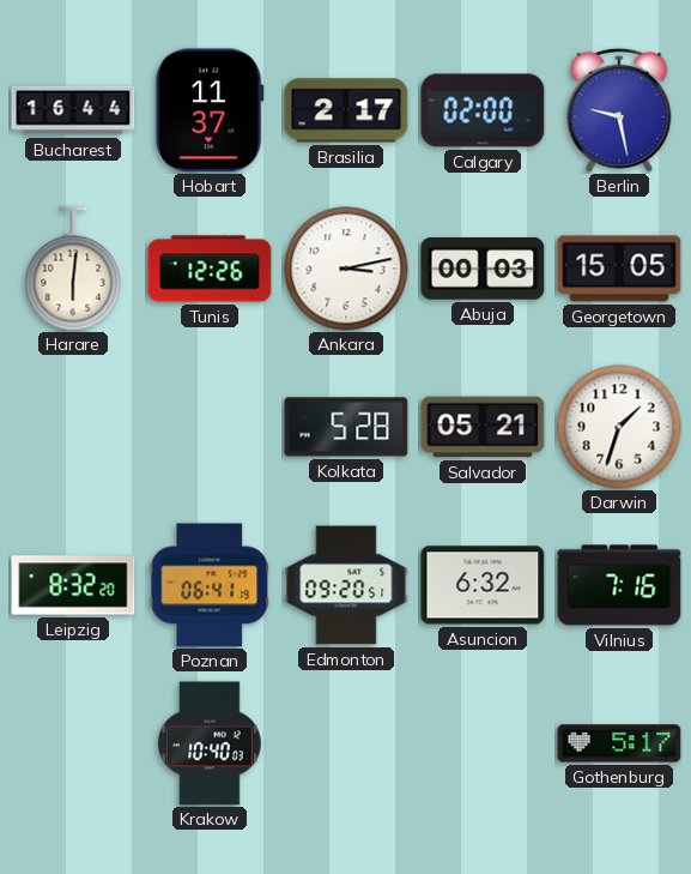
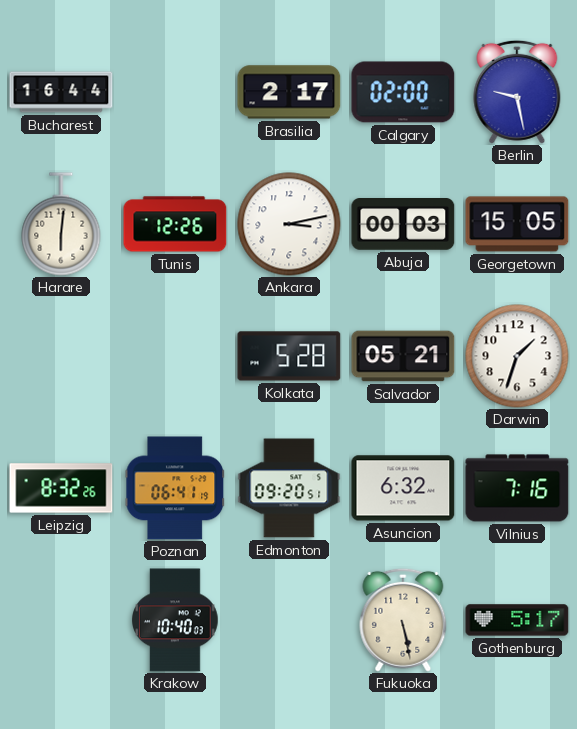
Hobart: 11:37 -> none
Leipzig: 8:32:20 -> 8:32:26
Fukuoka: none -> 5:28
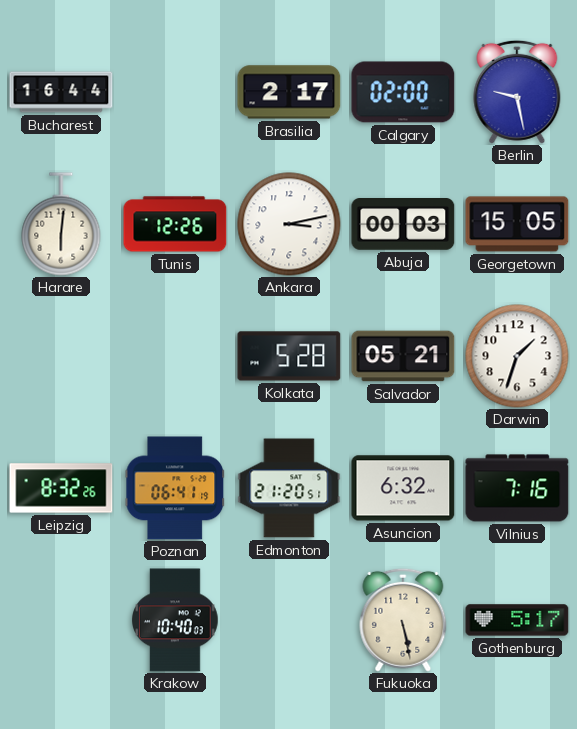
Edmonton: 09:20 -> 21:20
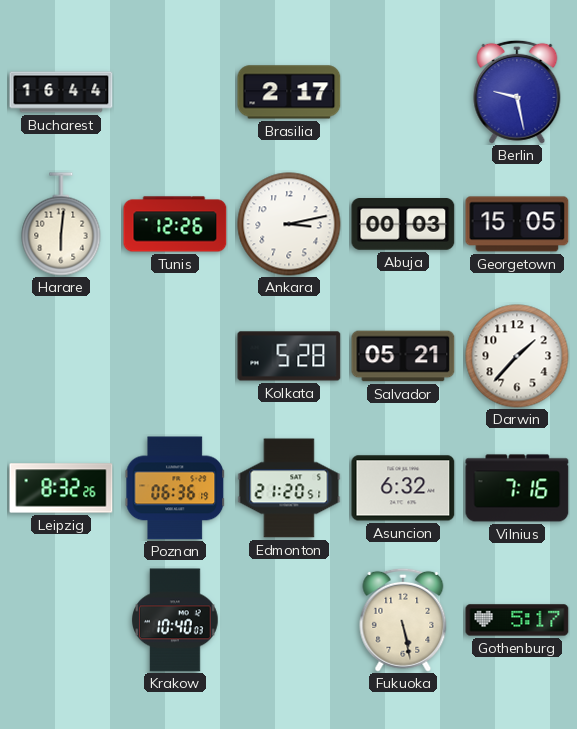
Calgary: 02:00 -> none
Darwin: 1:33 -> 1:37
Poznan: 06:41 -> 06:36
